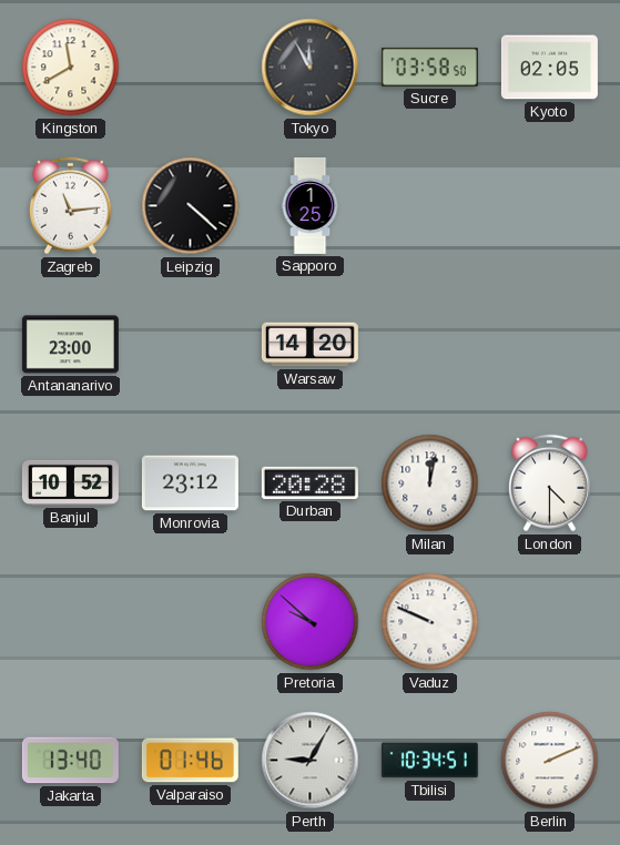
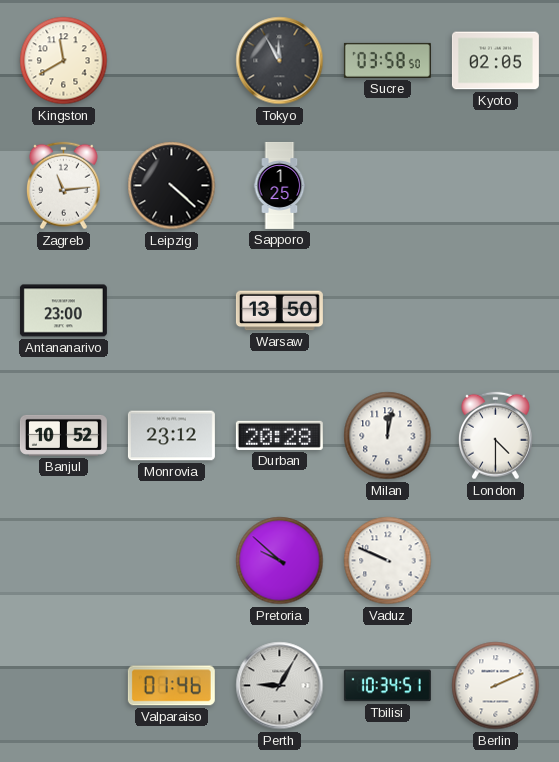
Warsaw: 14:20 -> 13:50
Jakarta: 13:40 -> none
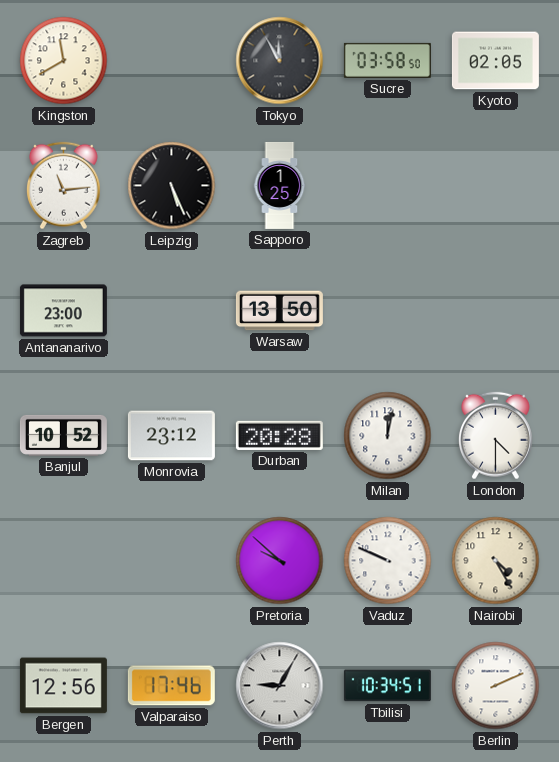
Leipzig: 4:22 -> 5:26
Nairobi: none -> 4:25
Bergen: none -> 12:56
Valparaiso: 01:46 -> 17:46
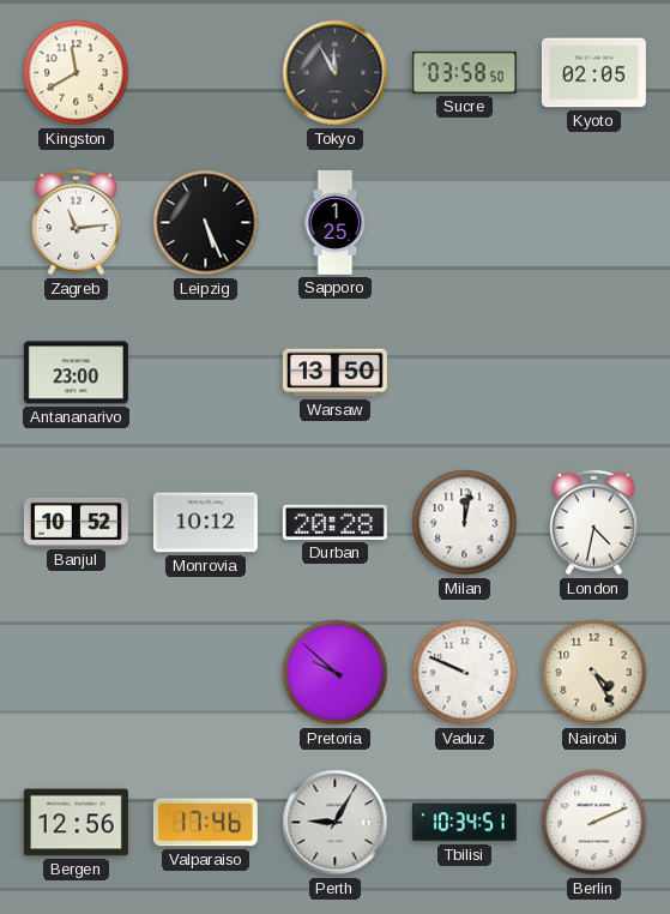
Monrovia: 23:12 -> 10:12
London: 4:30 -> 4:32
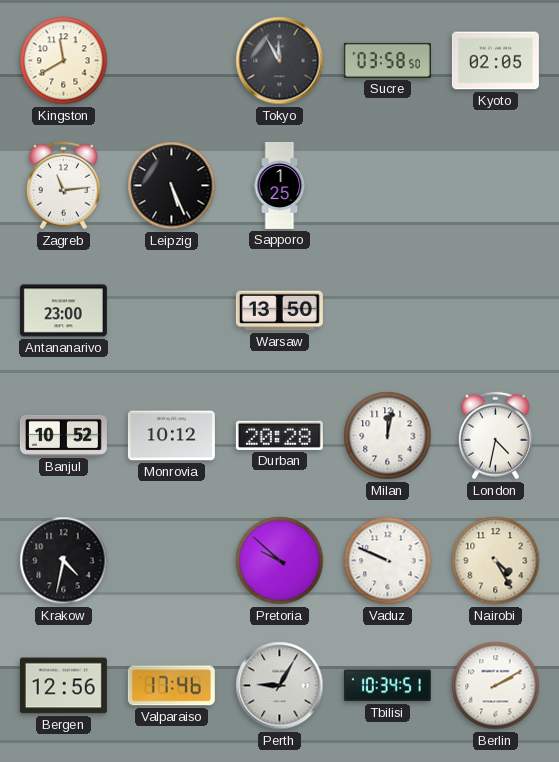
Krakow: none -> 4:32
Berlin: 2:11 -> 2:10
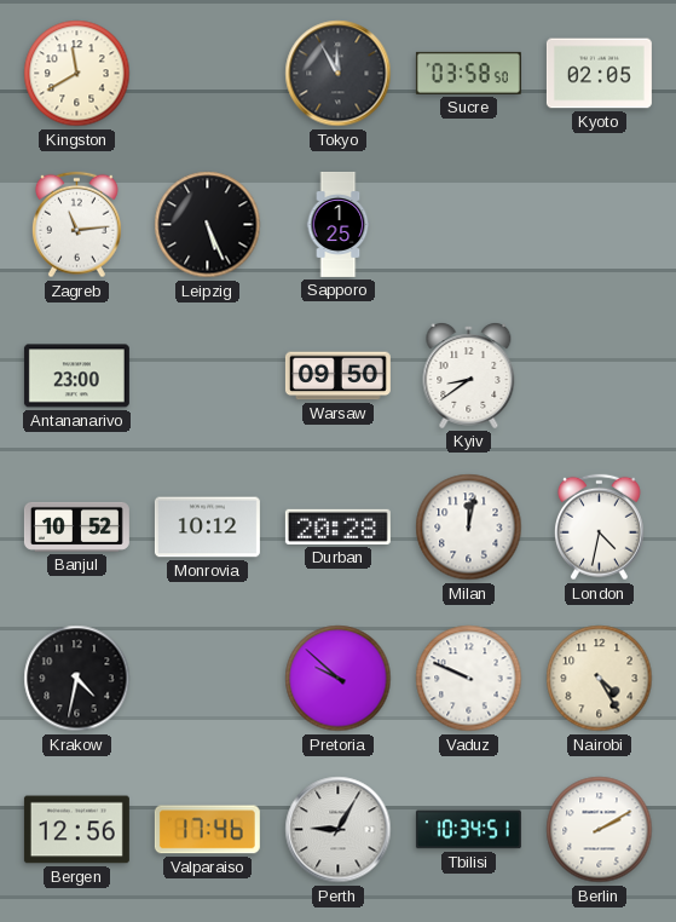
Warsaw: 13:50 -> 09:50
Kyiv: none -> 8:39
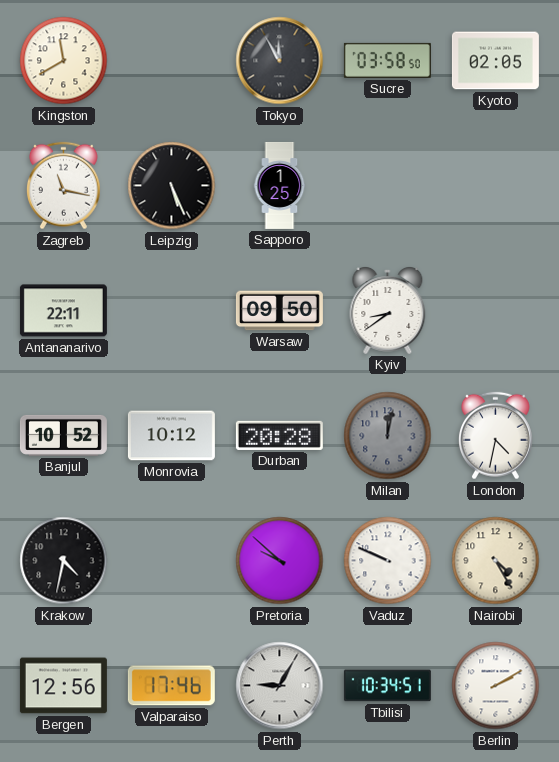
Zagreb: 11:14 -> 11:17
Antananarivo: 23:00 -> 22:11
Milan dial: white -> grey
